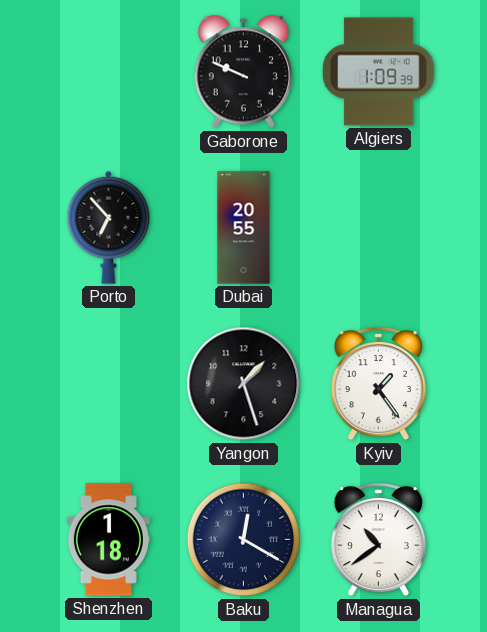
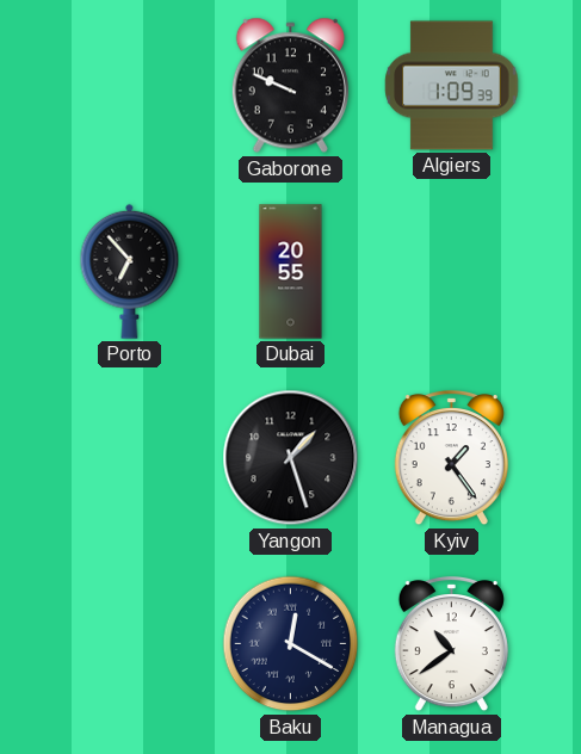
Shenzhen: 1:18 -> none
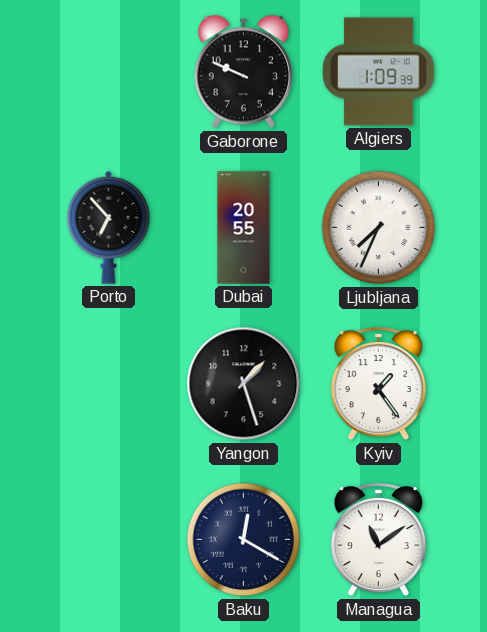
Ljubljana: none -> 7:34
Managua: 10:39 -> 11:09
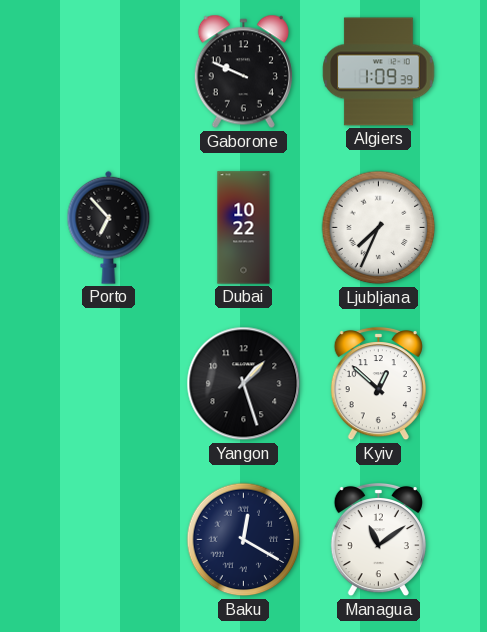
Dubai: 20:55 -> 10:22
Kyiv: 1:24 -> 12:52
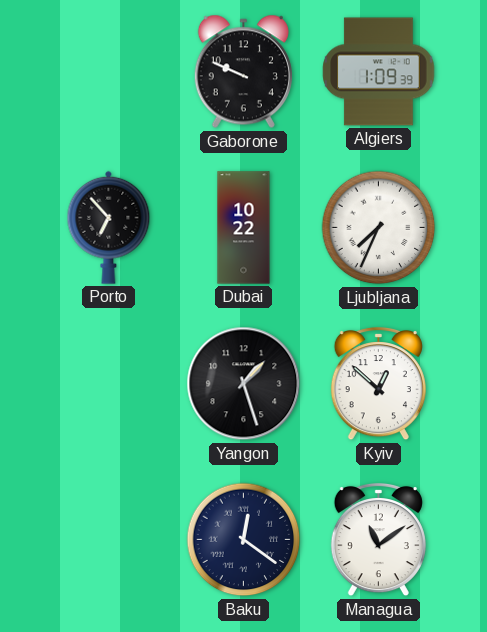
Baku: 12:20 -> 12:21
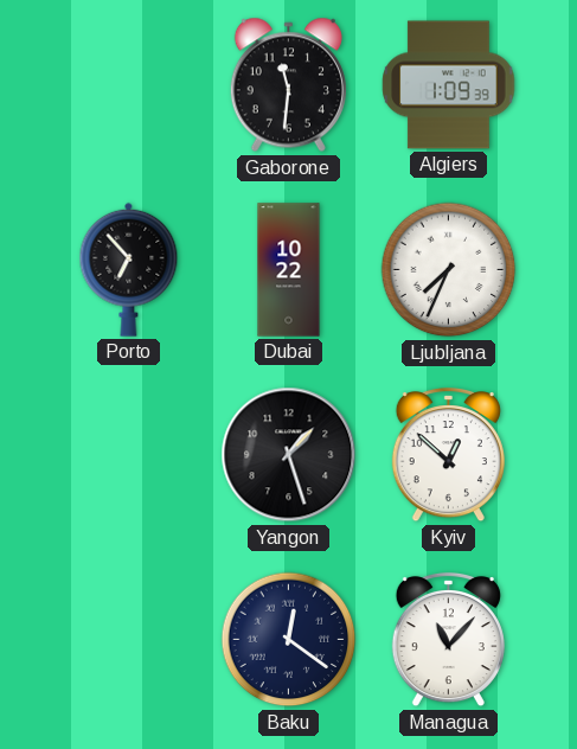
Gaborone: 9:49 -> 11:31
Managua: 11:09 -> 11:07
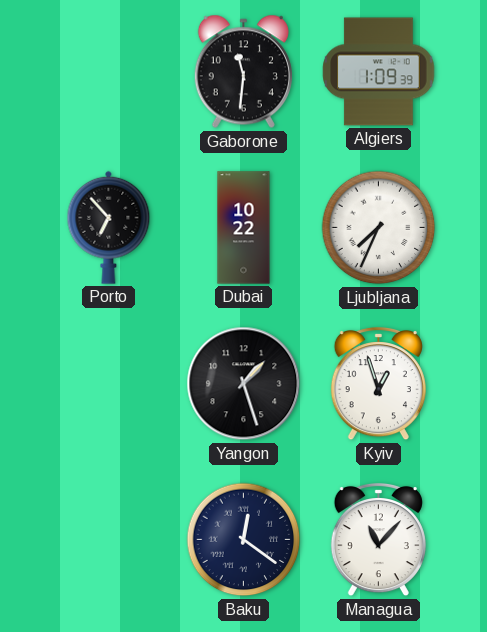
Kyiv: 12:52 -> 12:57
